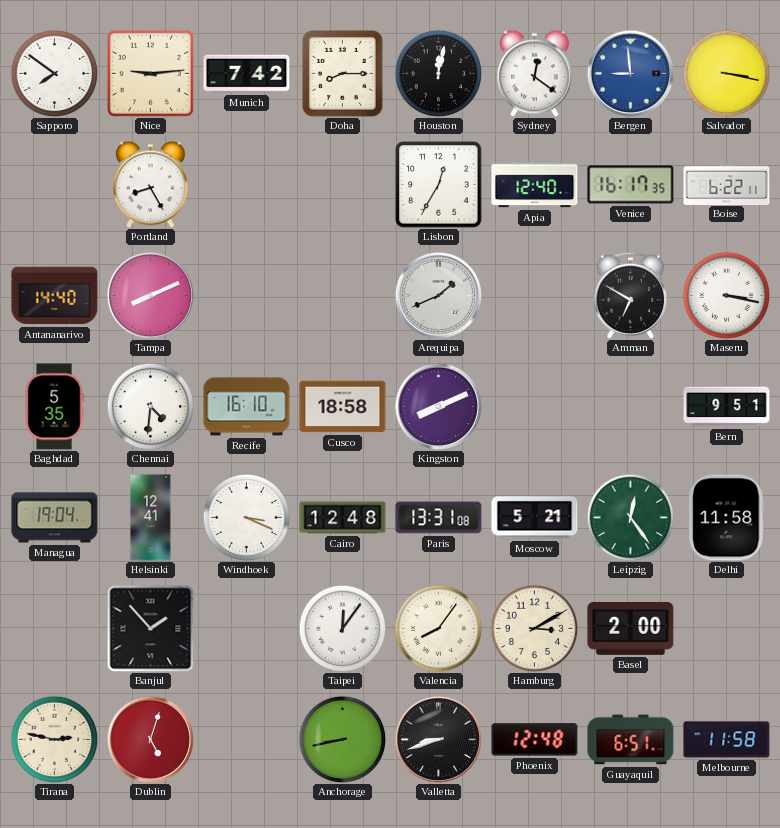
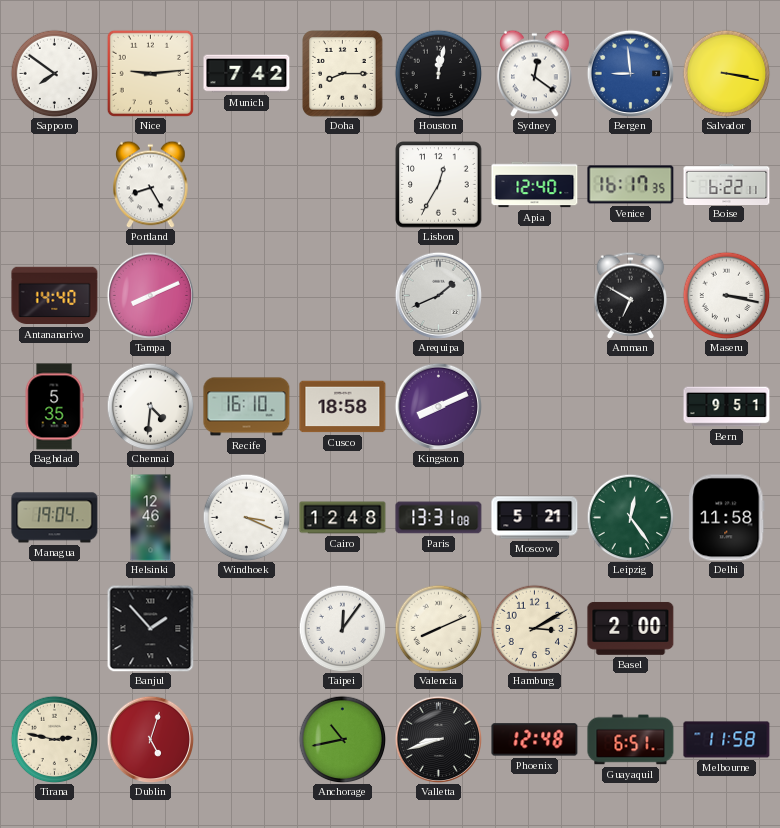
Helsinki: 12:41 -> 12:46
Valencia: 8:06 -> 8:11
Anchorage: 8:43 -> 10:43
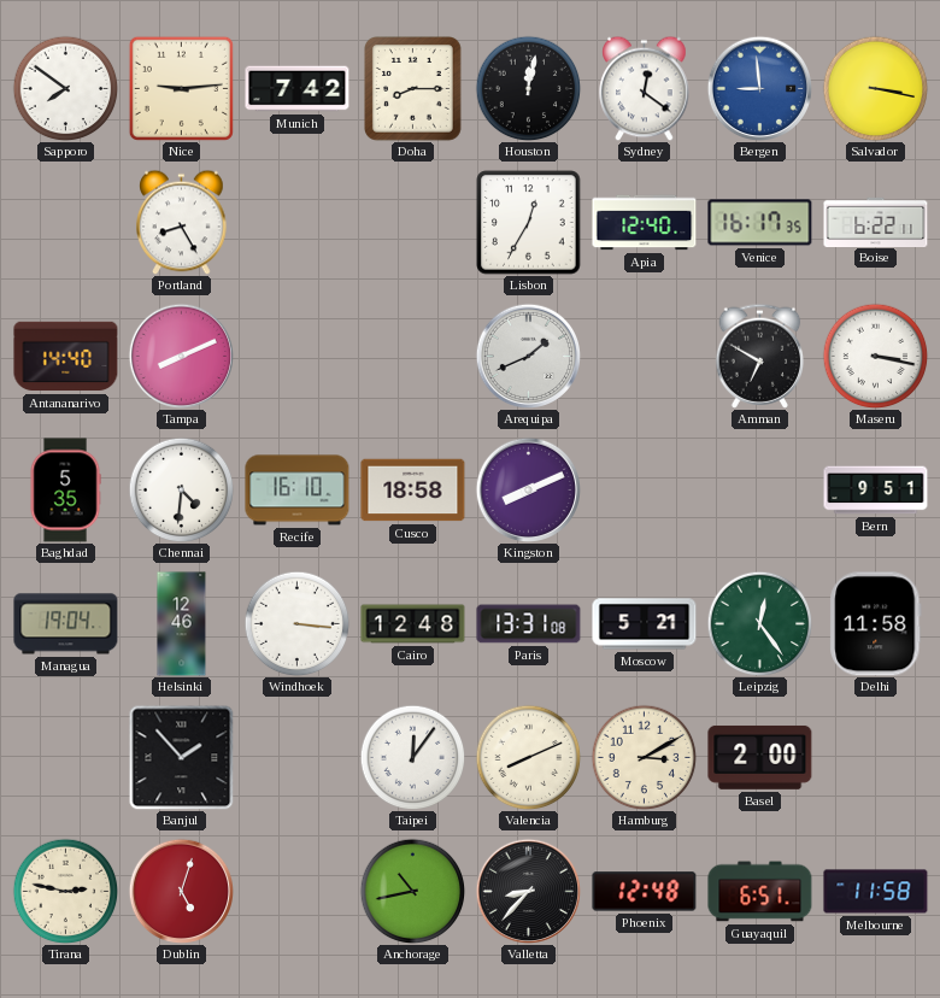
Windhoek: 3:19 -> 3:16
Valletta: 8:42 -> 8:37
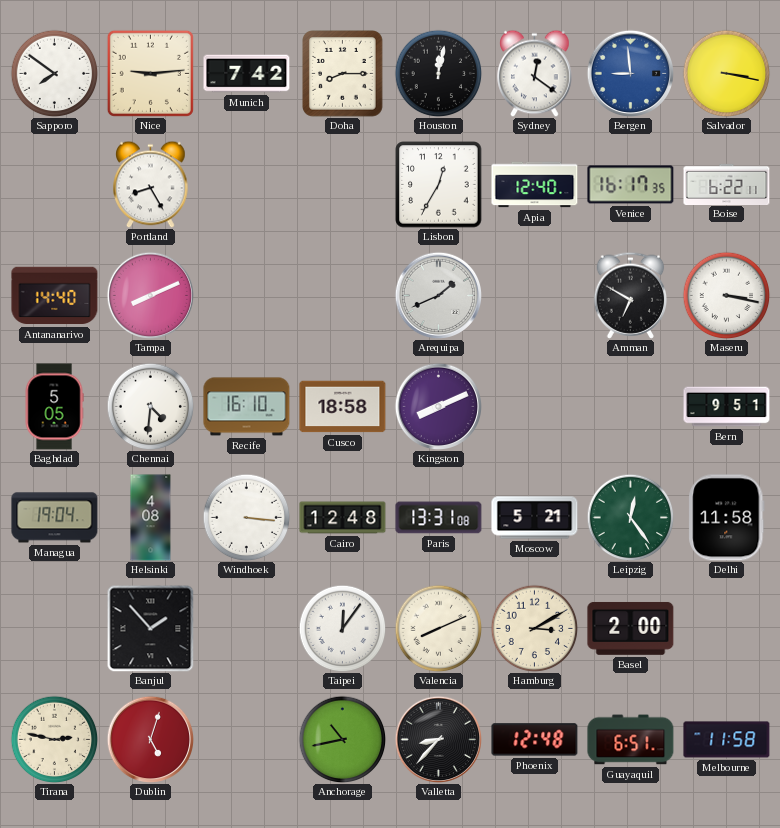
Baghdad: 5:35 -> 5:05
Helsinki: 12:46 -> 4:08
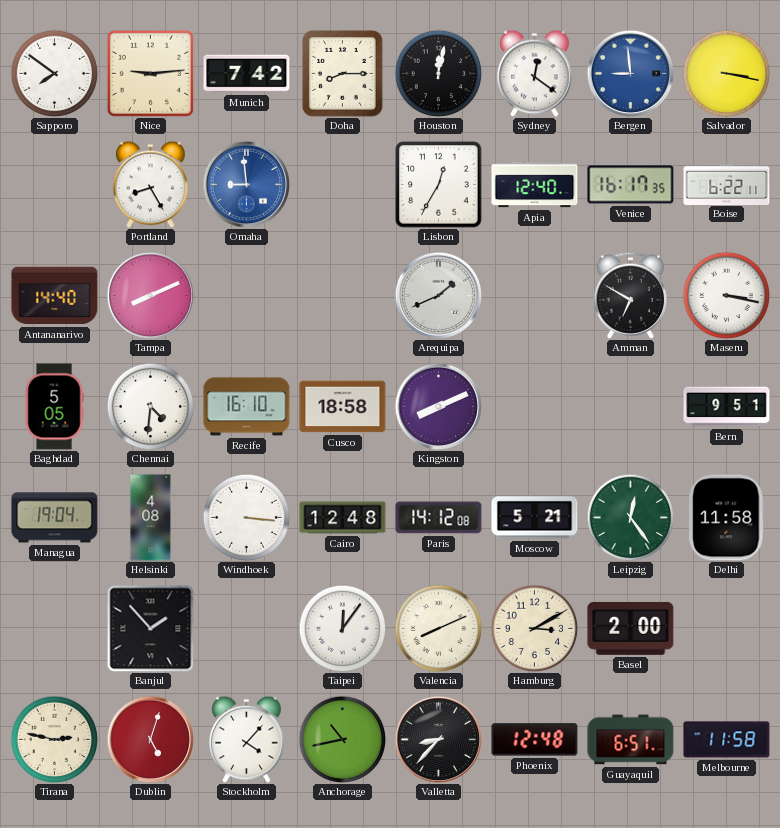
Omaha: none -> 8:59
Paris: 13:31 -> 14:12
Stockholm: none -> 4:07
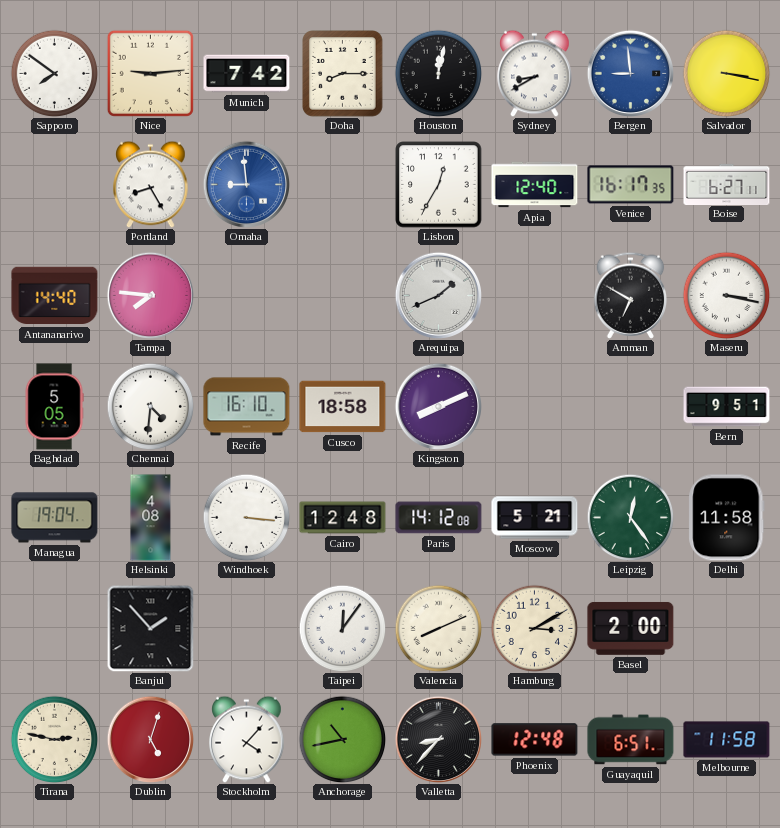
Sydney: 12:21 -> 8:40
Boise: 6:22 -> 6:27
Tampa: 8:11 -> 7:46
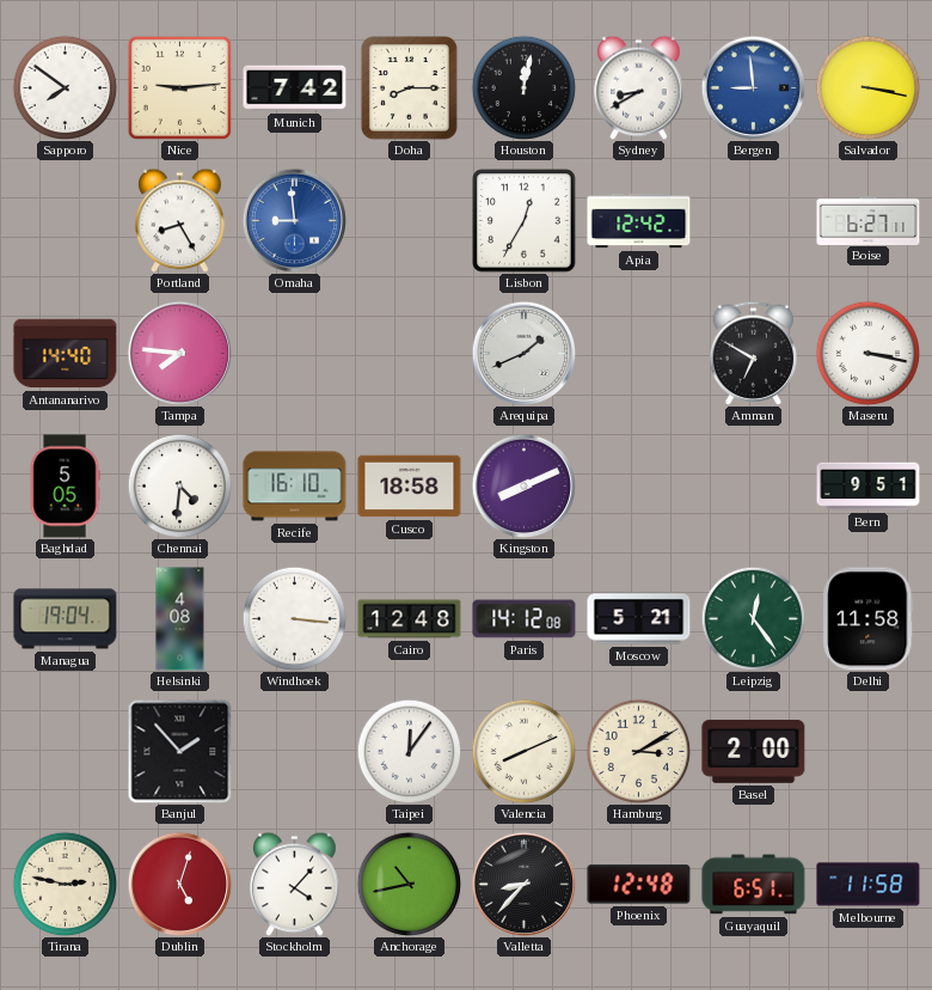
Apia: 12:40 -> 12:42
Venice: 16:17 -> none
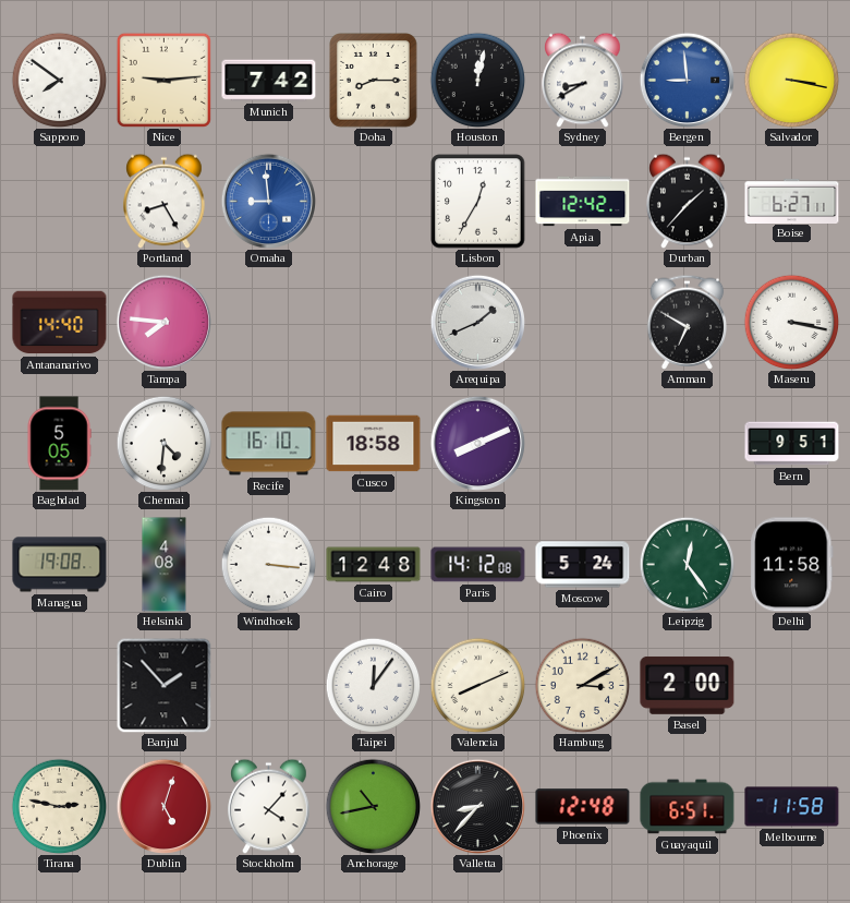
Durban: none -> 1:37
Managua: 19:04 -> 19:08
Moscow: 5:21 -> 5:24
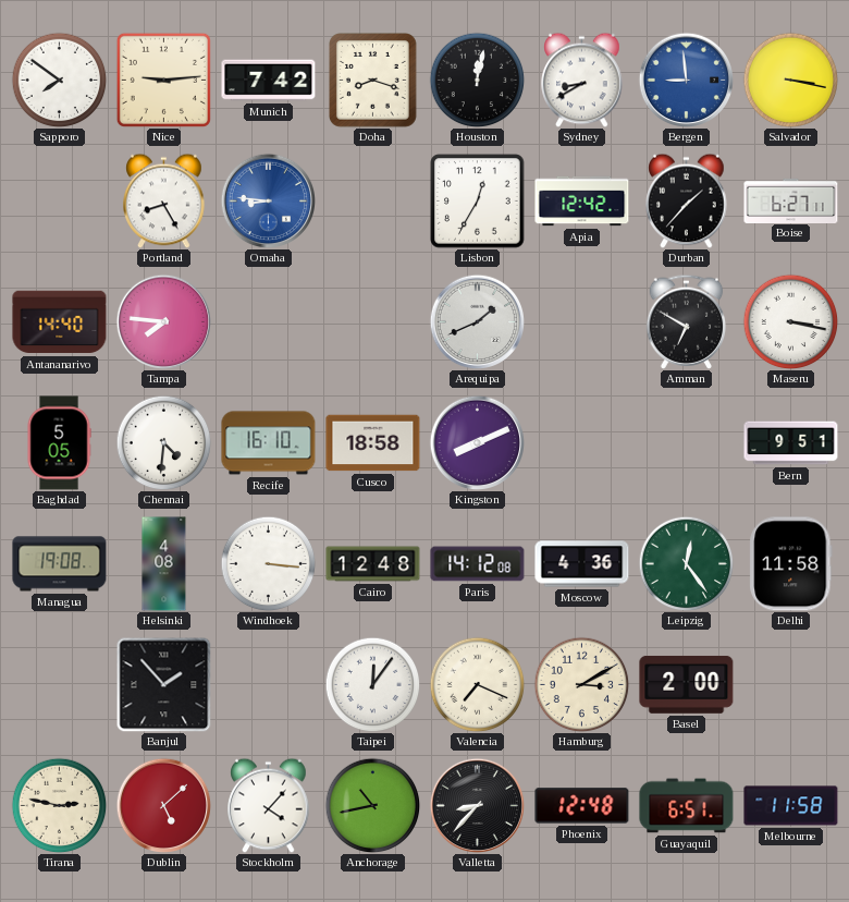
Doha: 8:15 -> 8:18
Omaha: 8:59 -> 8:46
Moscow: 5:24 -> 4:36
Valencia: 8:11 -> 7:19
Dublin: 5:03 -> 5:08
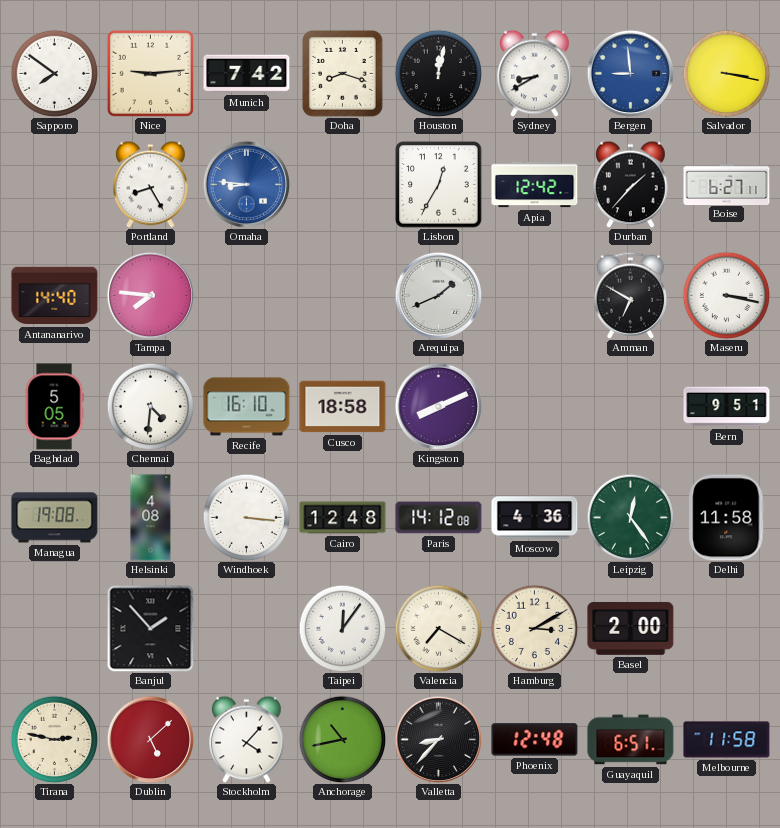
Valencia: 7:19 -> 7:20
